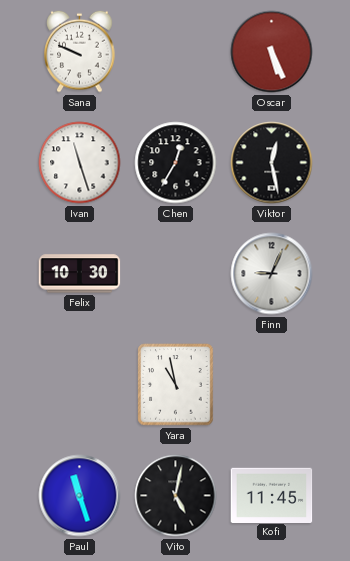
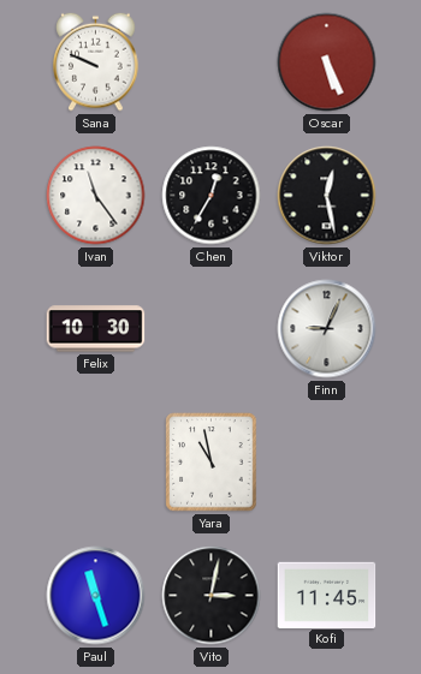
Ivan: 11:27 -> 11:24
Vito: 5:02 -> 3:02
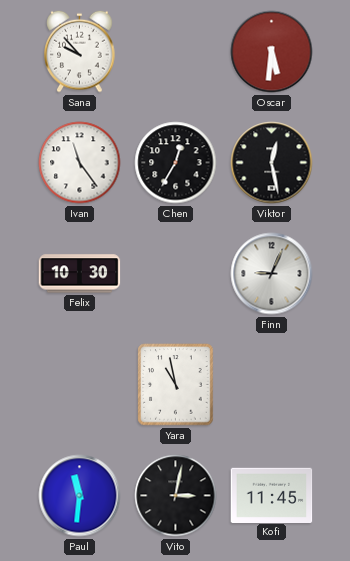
Sana: 9:49 -> 9:53
Oscar: 5:26 -> 5:31
Paul: 11:27 -> 11:31
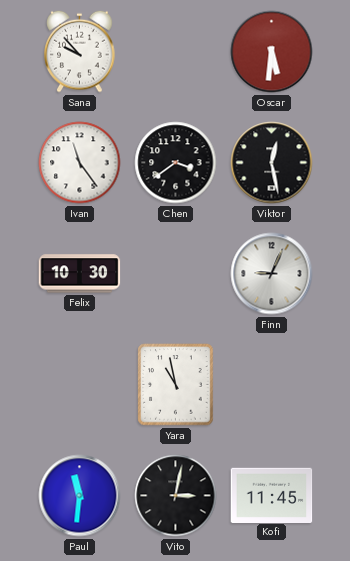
Chen: 12:35 -> 3:39
